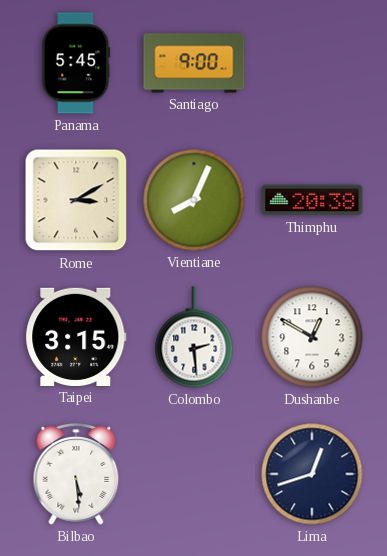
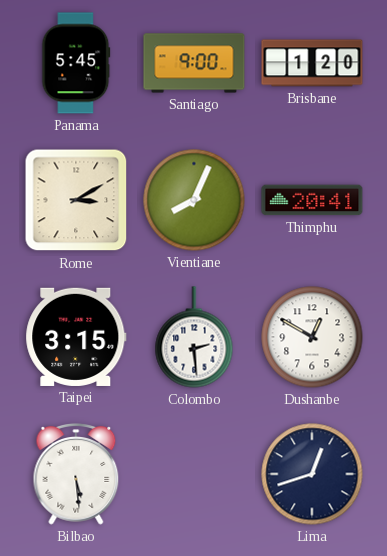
Brisbane: none -> 1:20
Thimphu: 20:38 -> 20:41
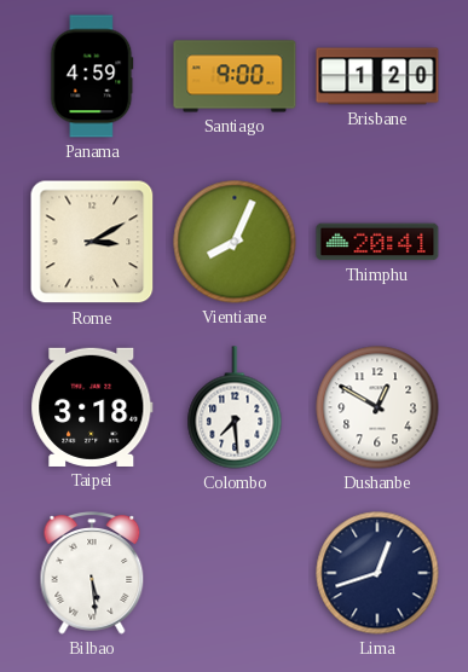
Panama: 5:45 -> 4:59
Taipei: 3:15 -> 3:18
Colombo: 2:29 -> 7:29
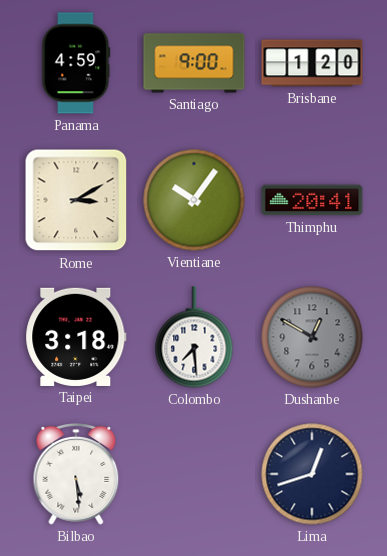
Vientiane: 8:04 -> 10:06
Dushanbe dial: white -> grey
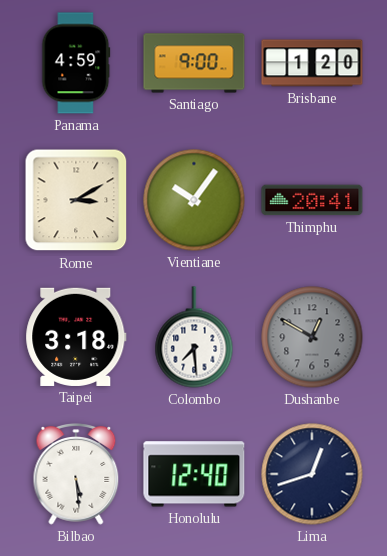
Honolulu: none -> 12:40
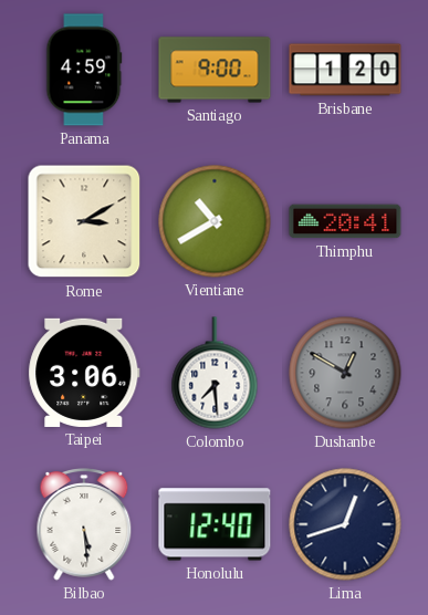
Vientiane: 10:06 -> 10:40
Taipei: 3:18 -> 3:06
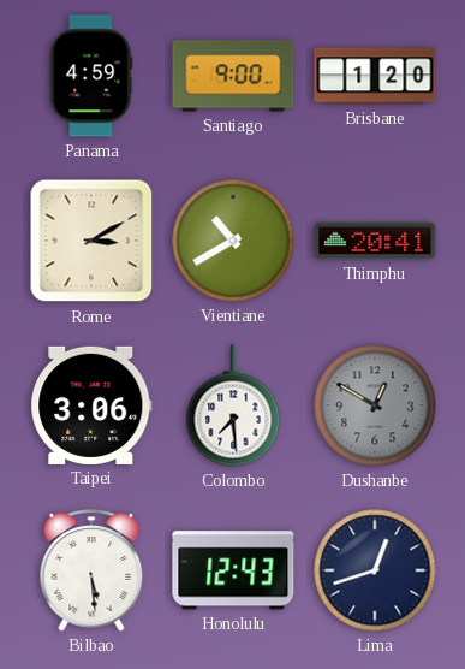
Honolulu: 12:40 -> 12:43
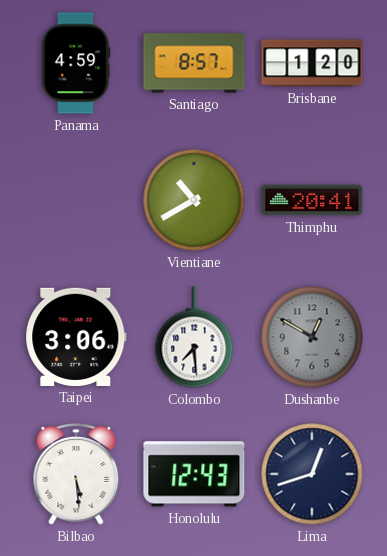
Santiago: 9:00 -> 8:57
Rome: 3:10 -> none
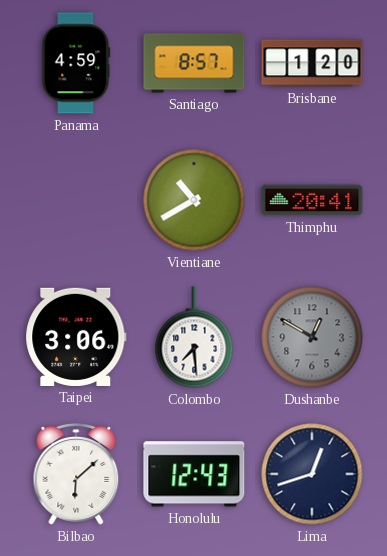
Bilbao: 5:29 -> 6:08
